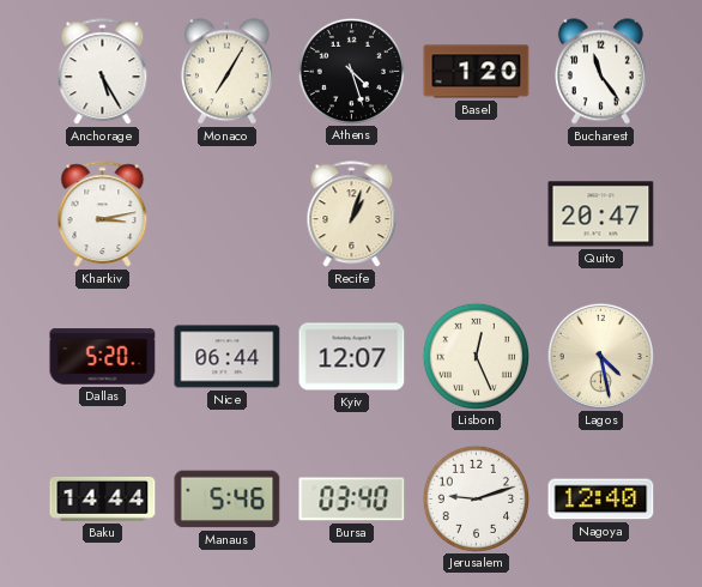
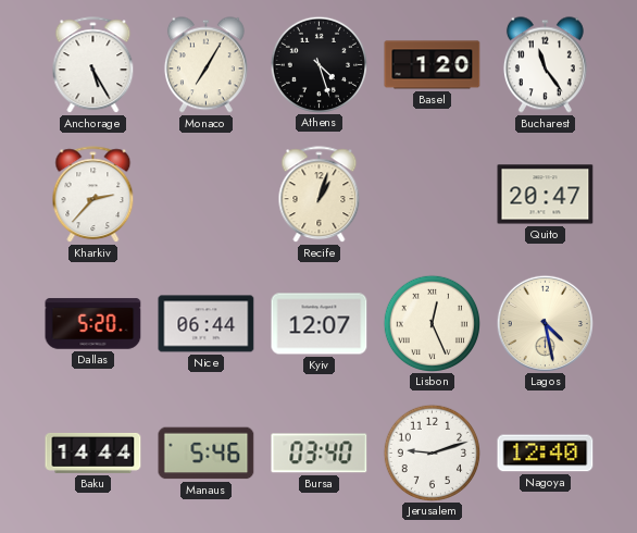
Kharkiv: 3:13 -> 2:37
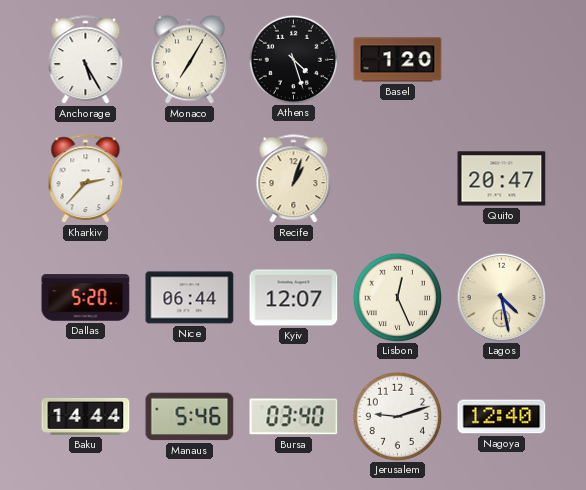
Bucharest: 11:24 -> none
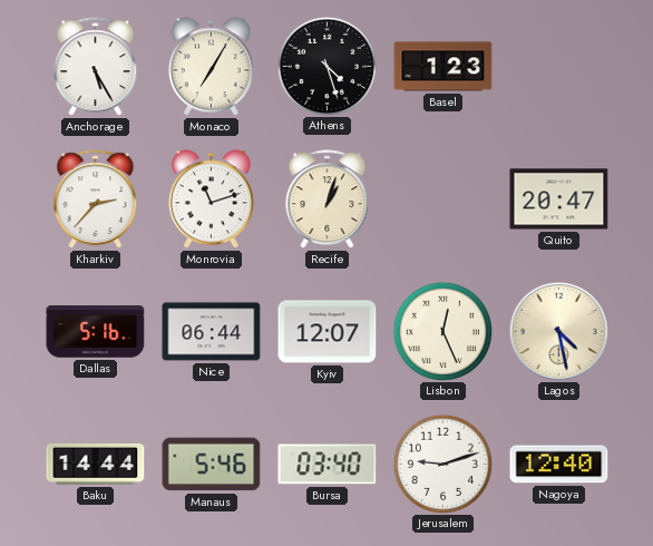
Basel: 1:20 -> 1:23
Monrovia: none -> 11:12
Dallas: 5:20 -> 5:16
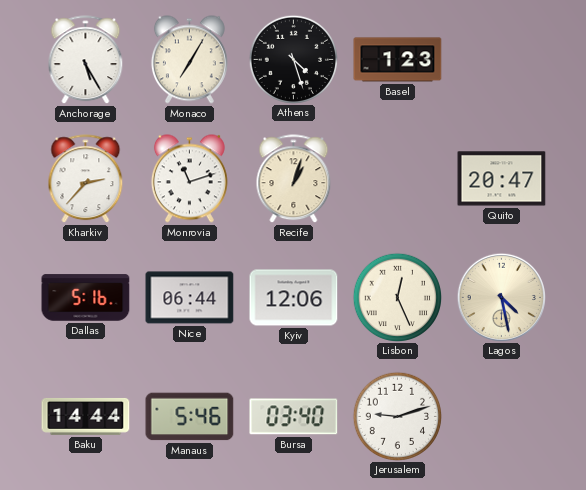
Kyiv: 12:07 -> 12:06
Nagoya: 12:40 -> none
